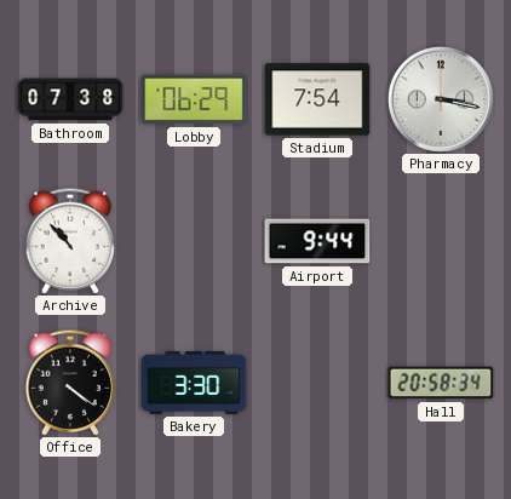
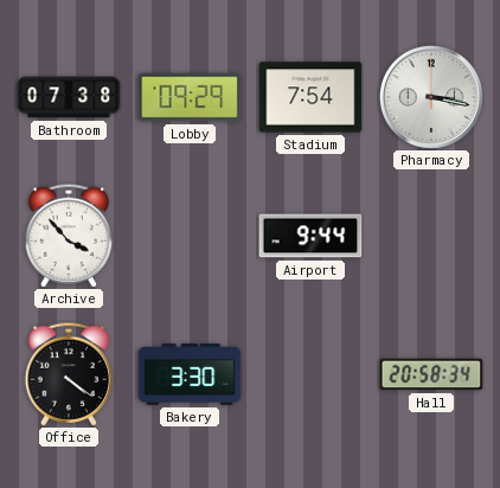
Lobby: 06:29 -> 09:29
Archive: 10:53 -> 3:53
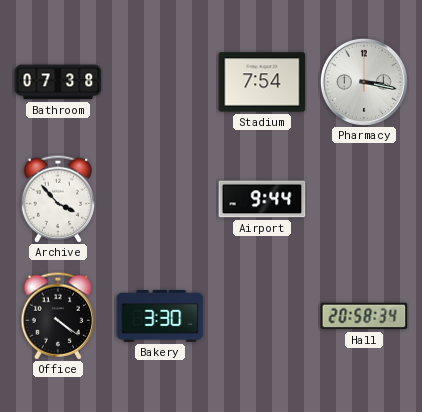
Lobby: 09:29 -> none
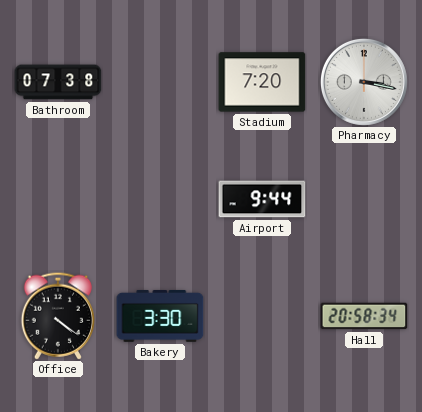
Stadium: 7:54 -> 7:20
Archive: 3:53 -> none
